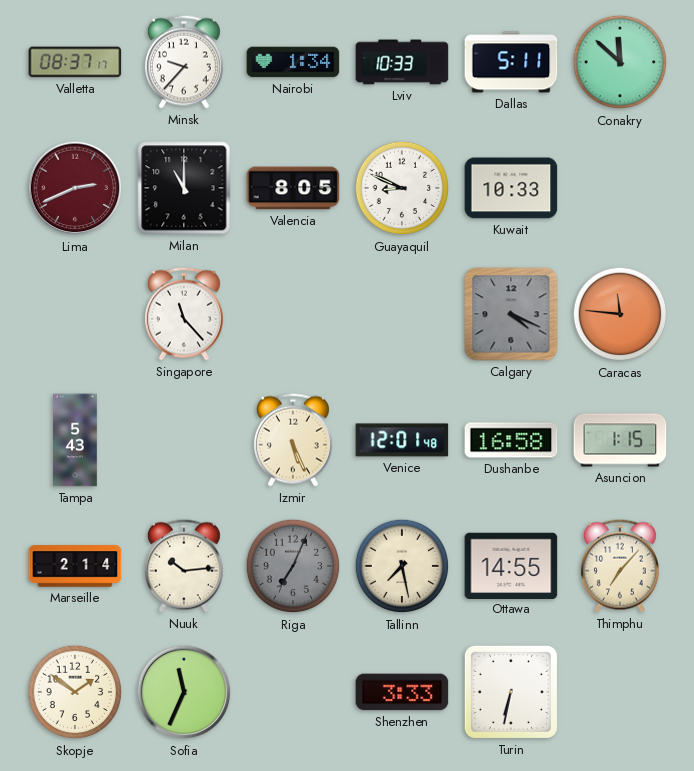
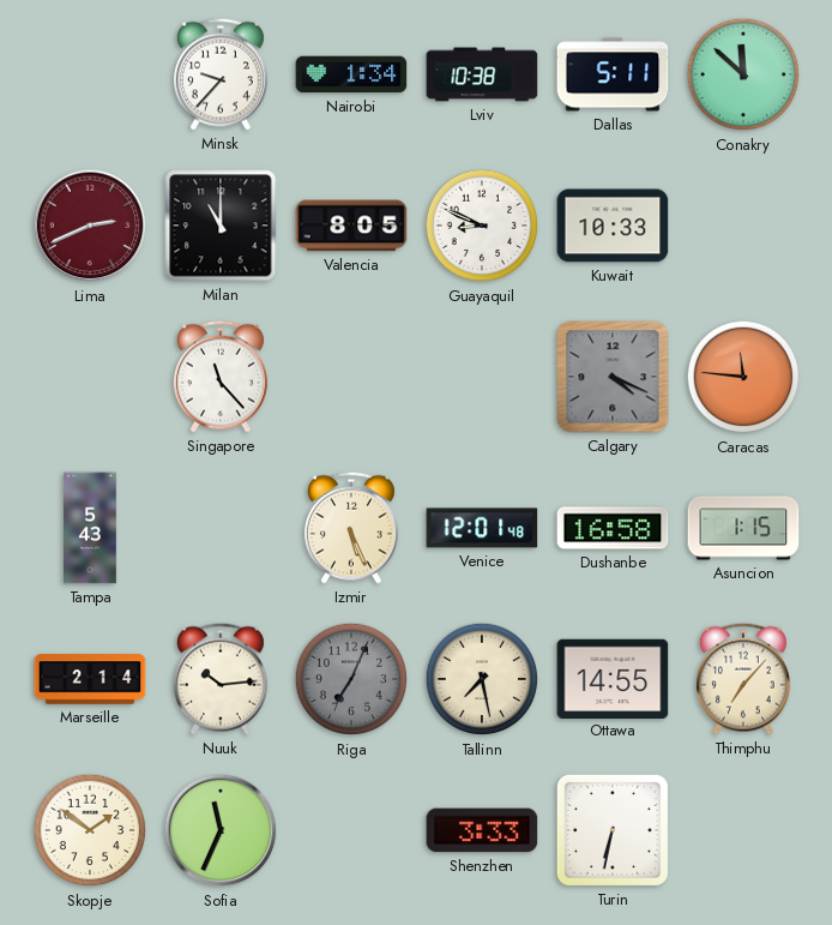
Valletta: 08:37 -> none
Lviv: 10:33 -> 10:38
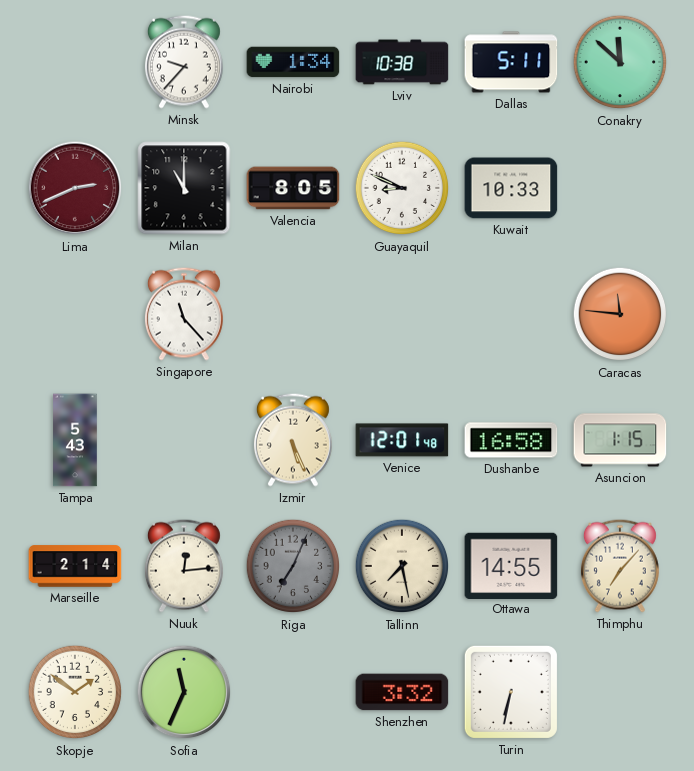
Calgary: 4:19 -> none
Nuuk: 10:14 -> 12:14
Shenzhen: 3:33 -> 3:32
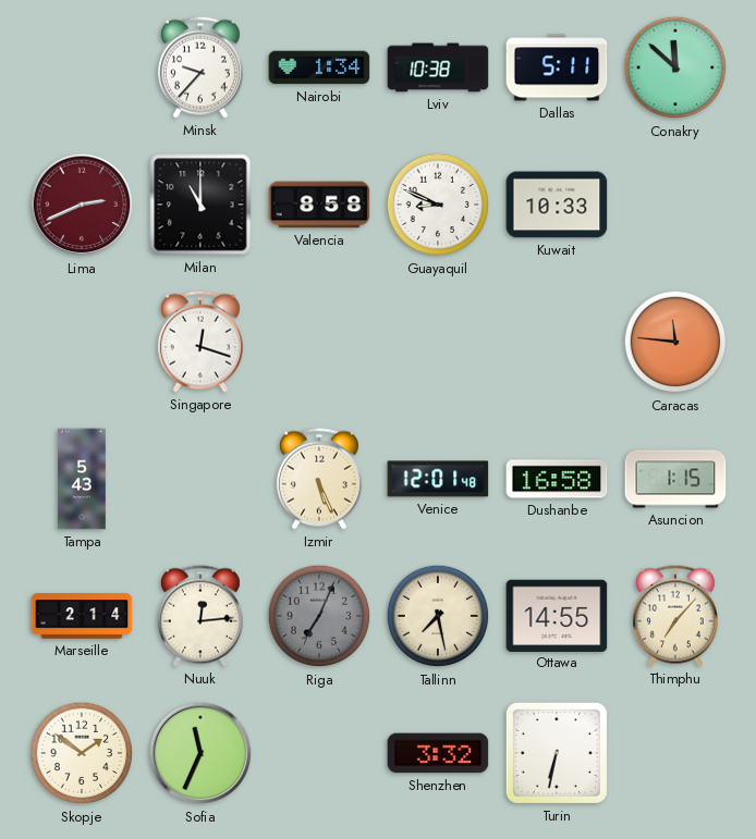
Valencia: 8:05 -> 8:58
Singapore: 11:23 -> 12:18
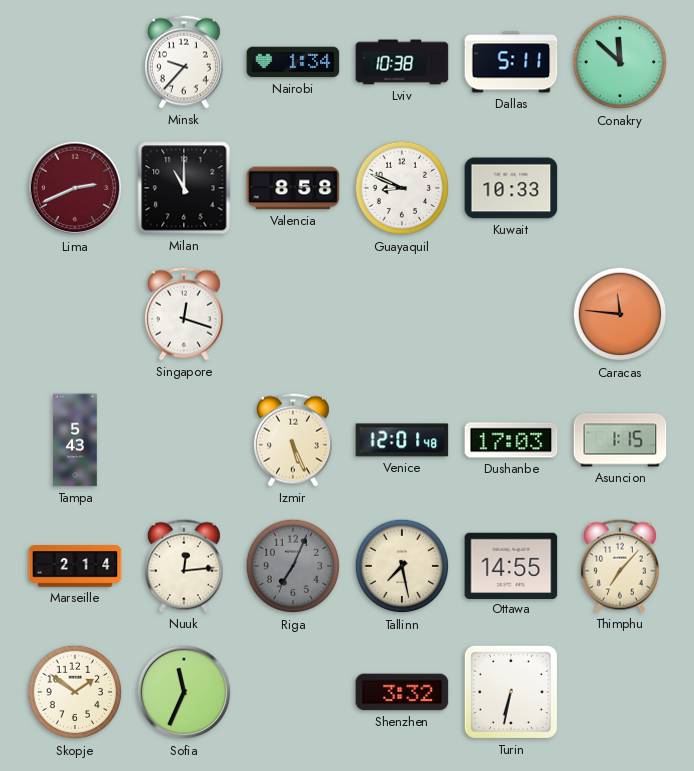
Dushanbe: 16:58 -> 17:03
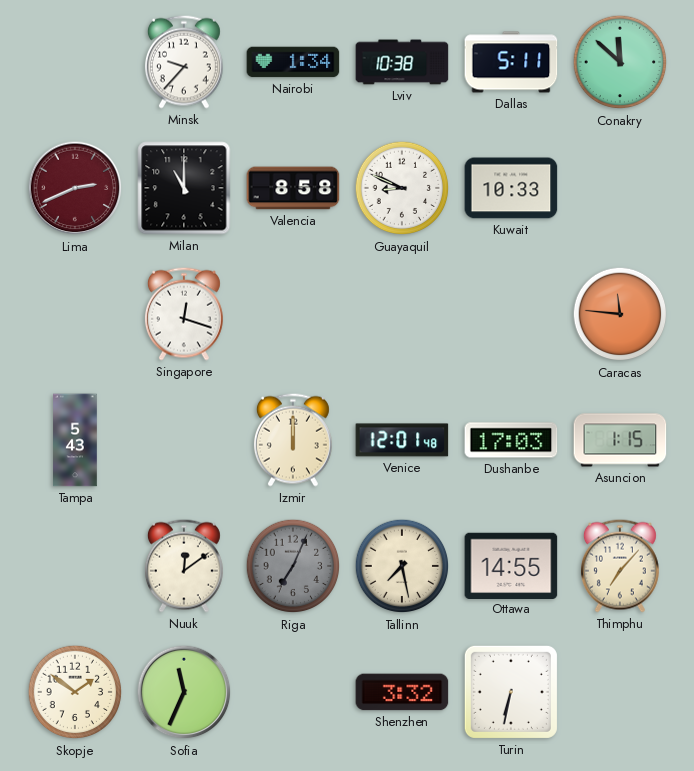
Izmir: 5:26 -> 12:00
Marseille: 2:14 -> none
Nuuk: 12:14 -> 12:09
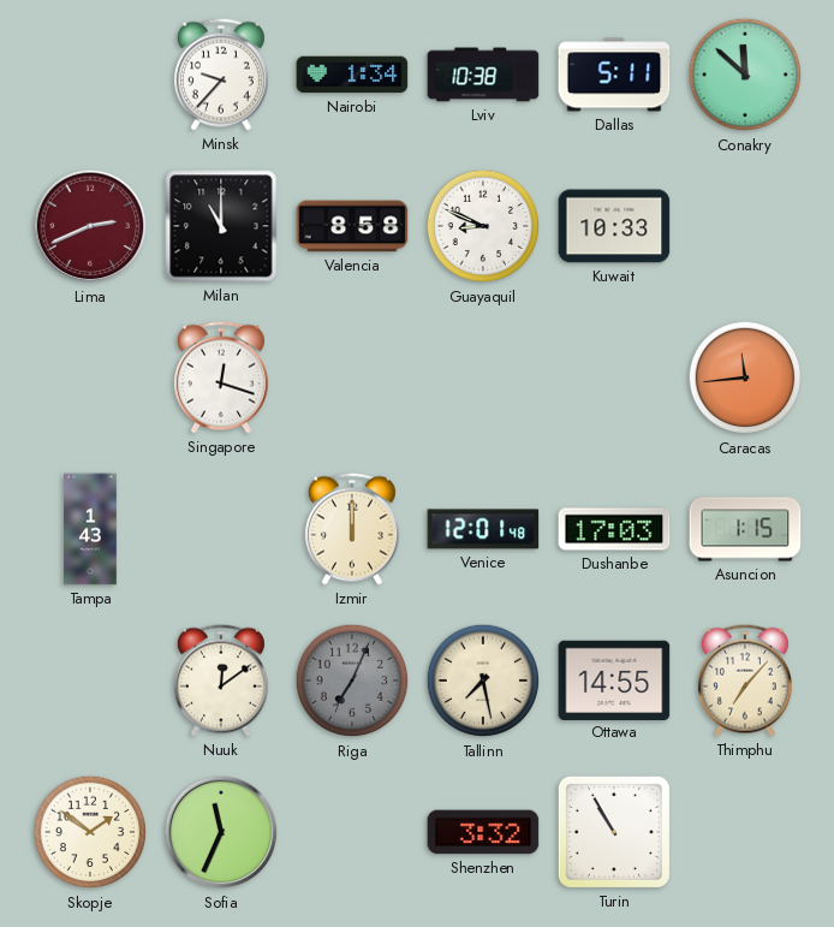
Caracas: 11:46 -> 11:44
Tampa: 5:43 -> 1:43
Turin: 6:32 -> 10:55
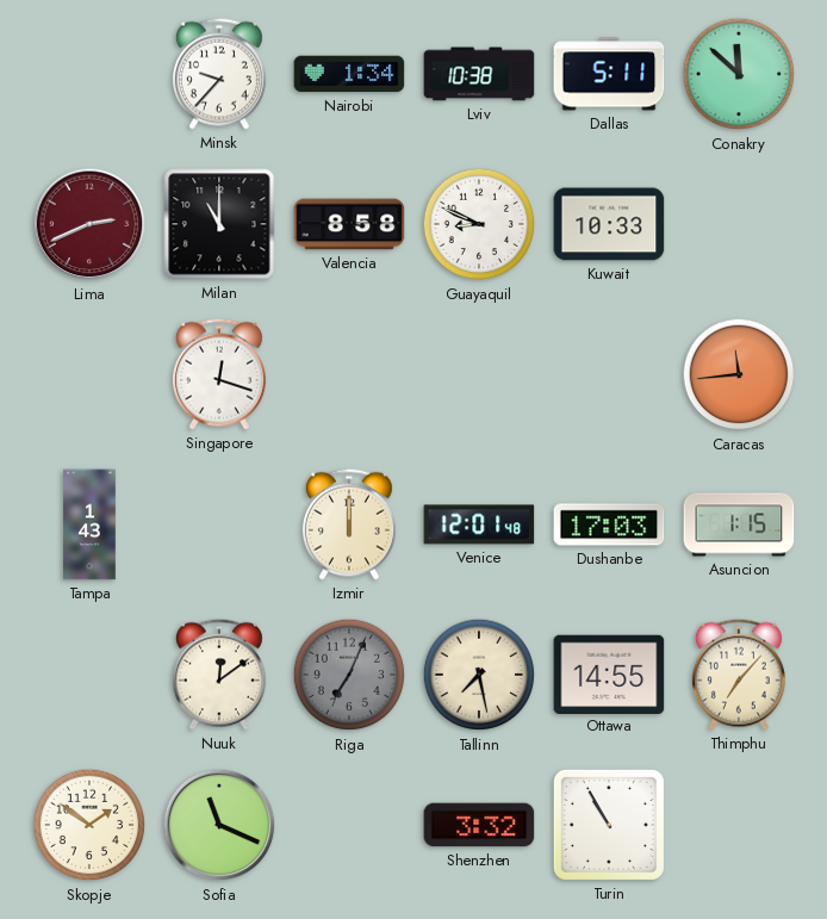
Sofia: 11:34 -> 11:19
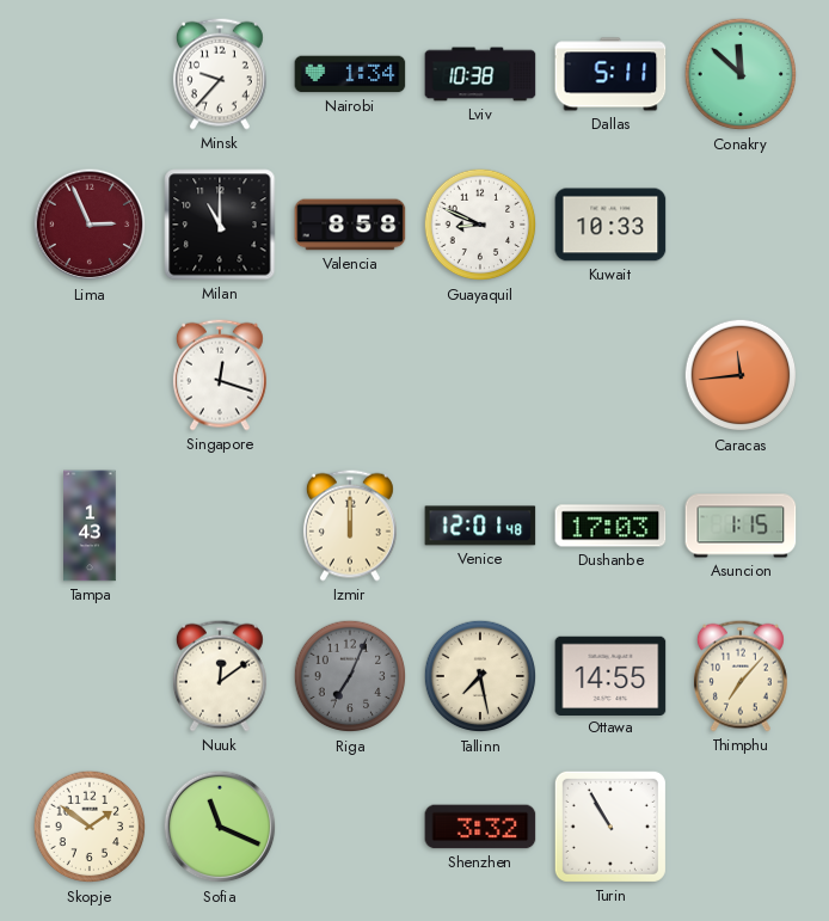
Lima: 2:41 -> 2:56
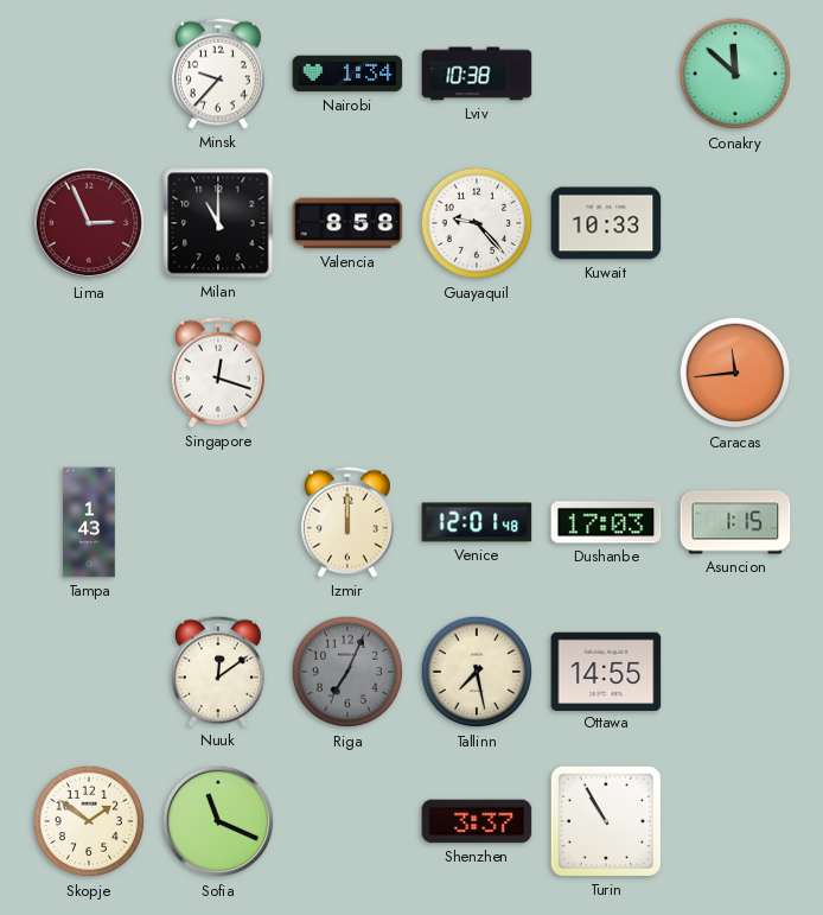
Dallas: 5:11 -> none
Guayaquil: 8:49 -> 9:23
Thimphu: 7:07 -> none
Shenzhen: 3:32 -> 3:37
